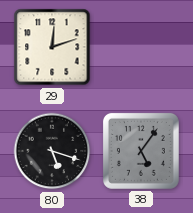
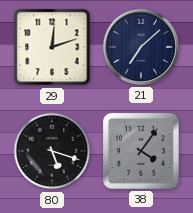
21: none -> 7:08
38: 5:06 -> 4:06
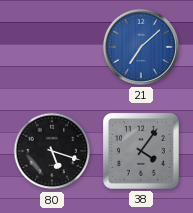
29: 12:12 -> none
21 dial: navy -> blue
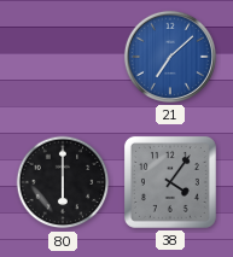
80: 5:18 -> 6:00
